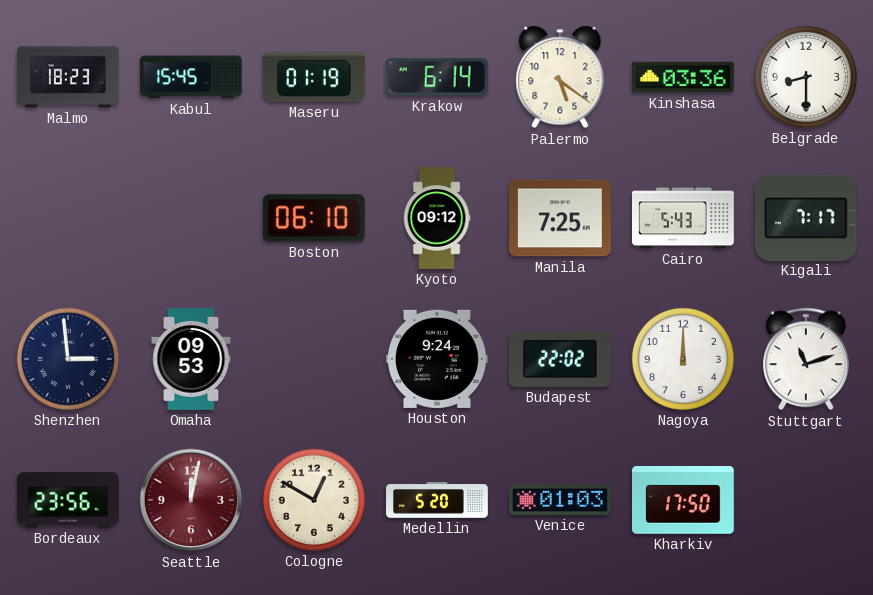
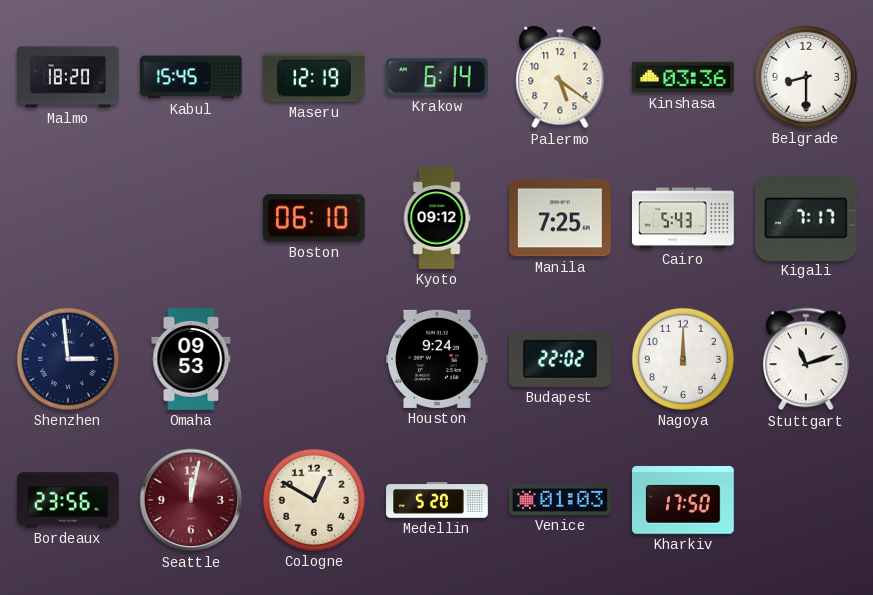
Malmo: 18:23 -> 18:20
Maseru: 01:19 -> 12:19
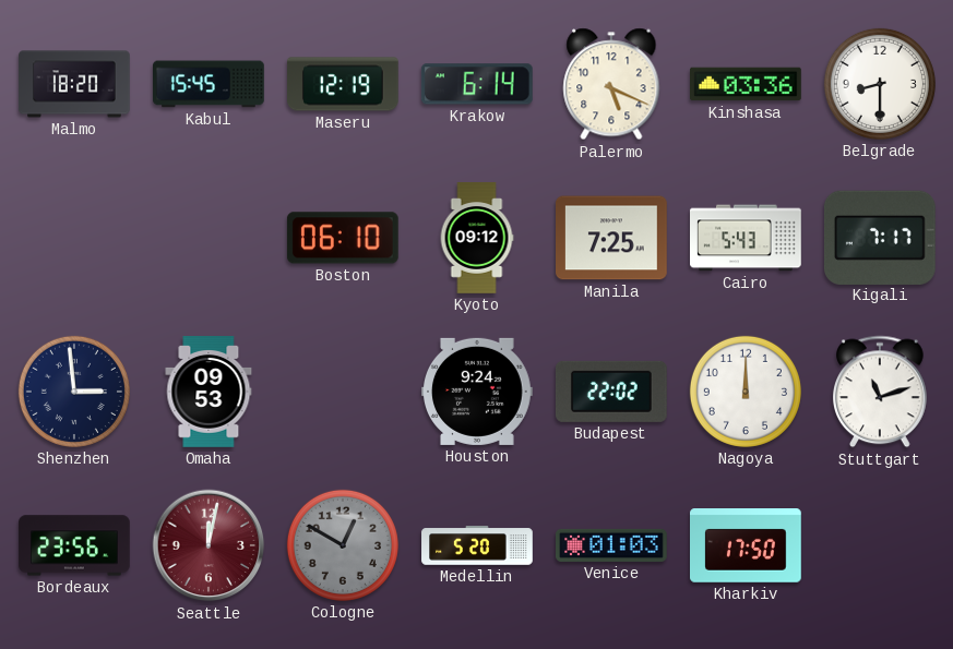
Palermo: 5:21 -> 5:19
Cologne dial: cream -> grey
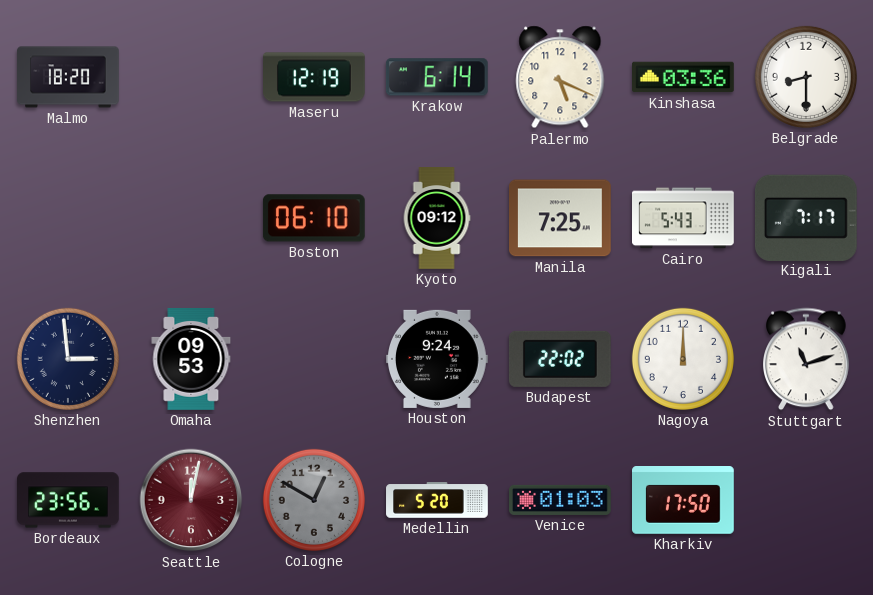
Kabul: 15:45 -> none
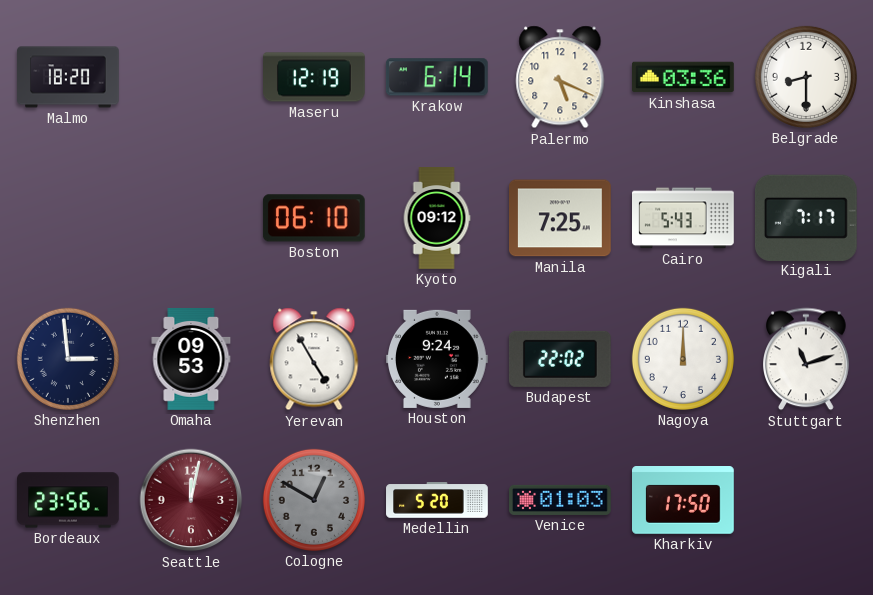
Yerevan: none -> 4:55
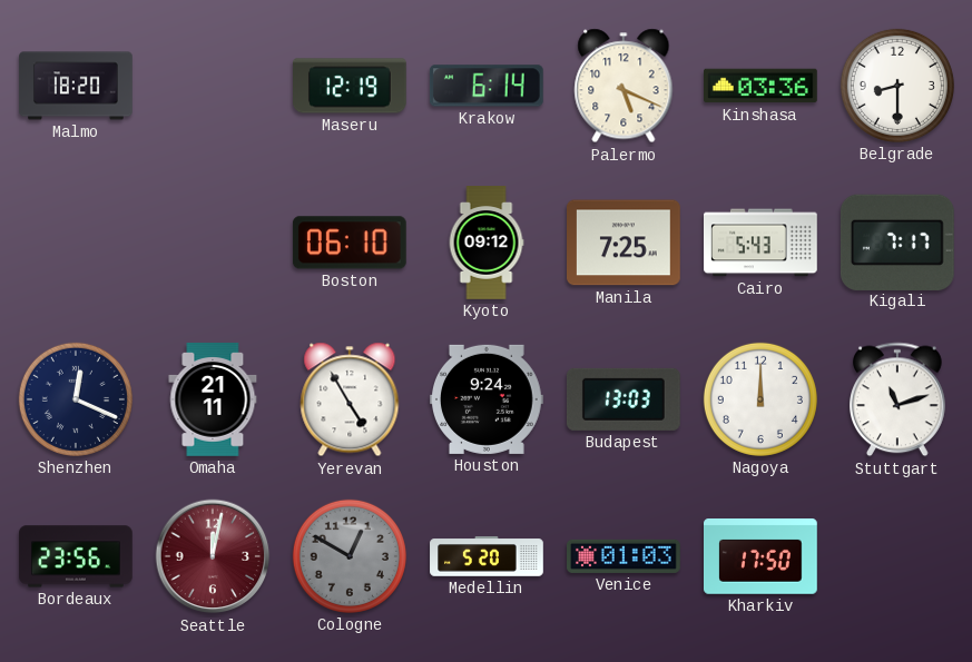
Shenzhen: 2:59 -> 12:19
Omaha: 09:53 -> 21:11
Budapest: 22:02 -> 13:03
